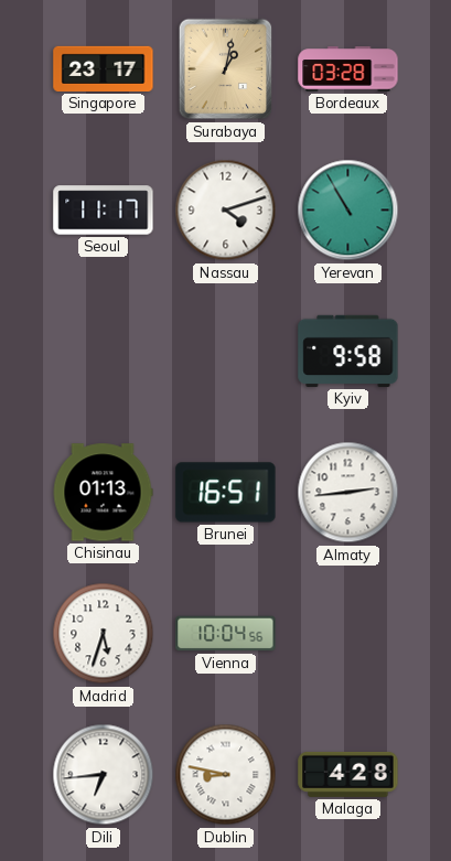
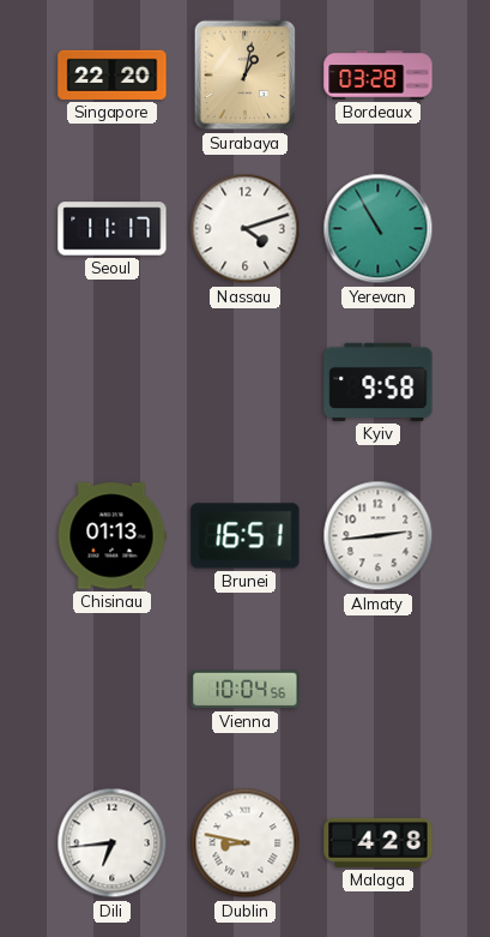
Singapore: 23:17 -> 22:20
Madrid: 5:33 -> none
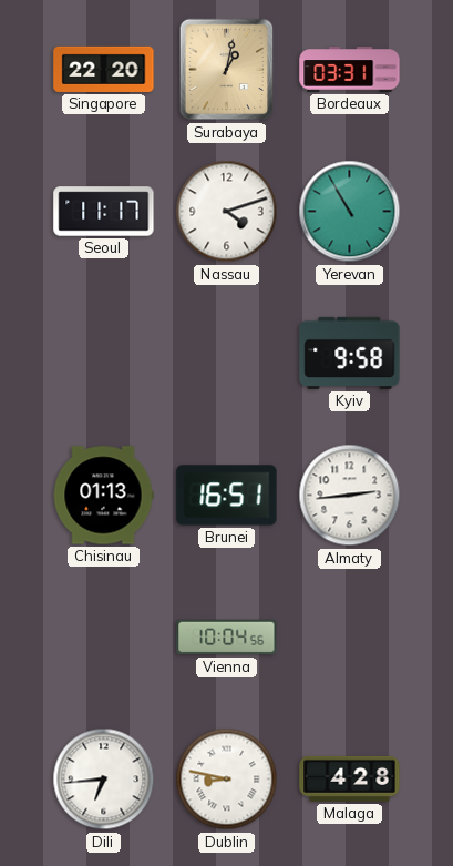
Bordeaux: 03:28 -> 03:31
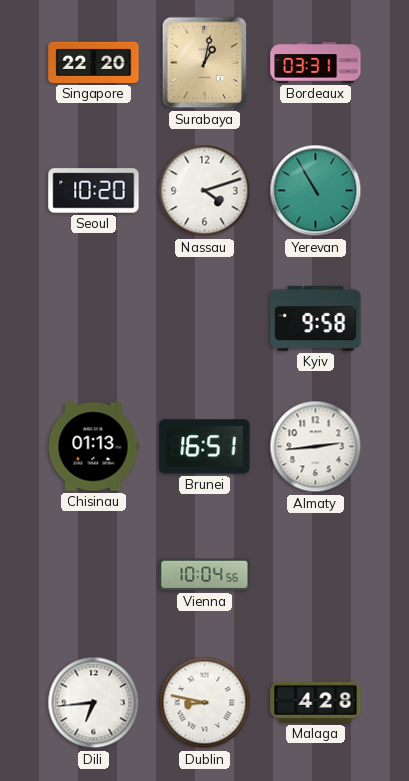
Seoul: 11:17 -> 10:20
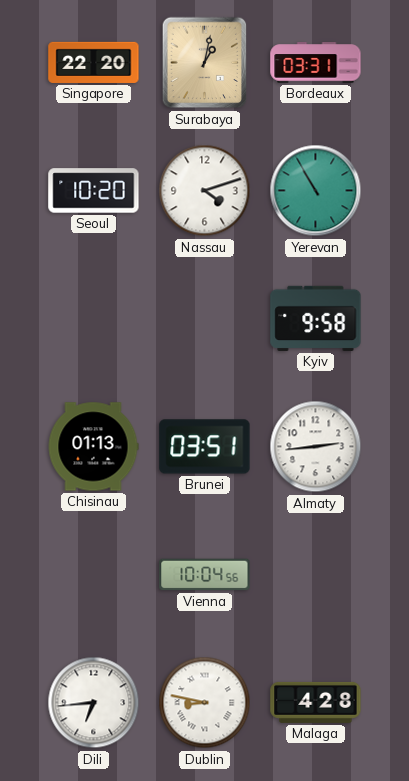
Brunei: 16:51 -> 03:51
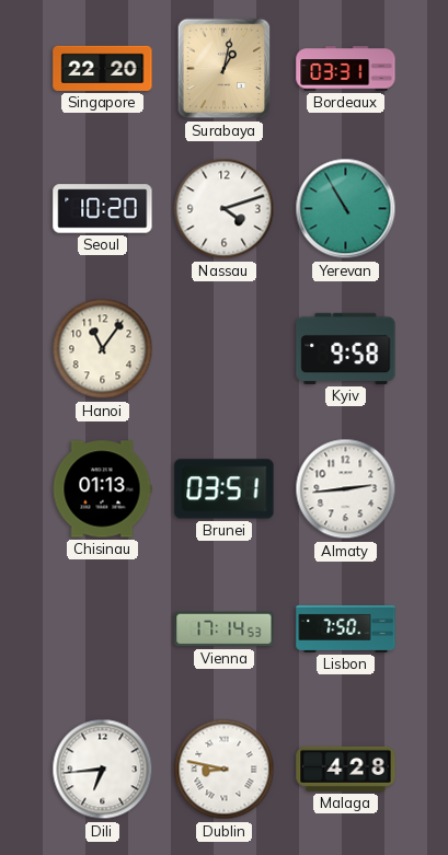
Hanoi: none -> 11:06
Vienna: 10:04 -> 17:14
Lisbon: none -> 7:50
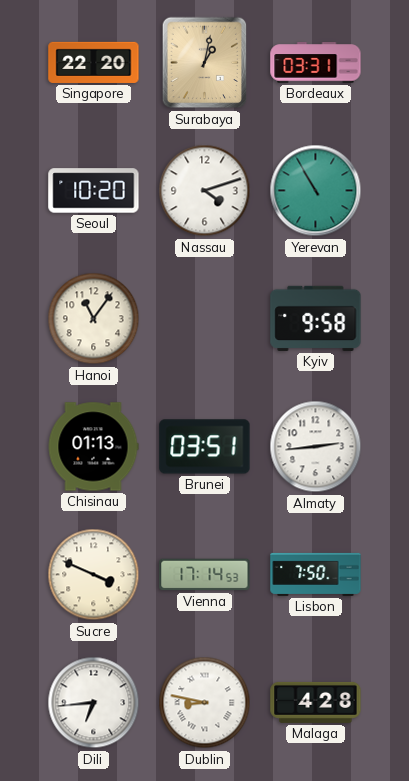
Sucre: none -> 3:49
